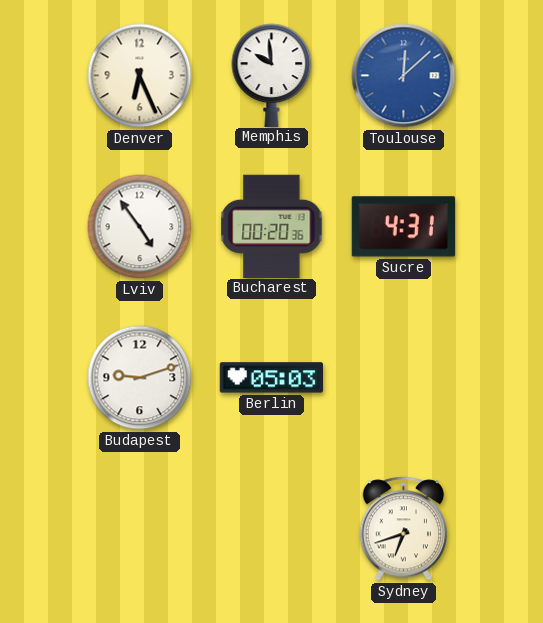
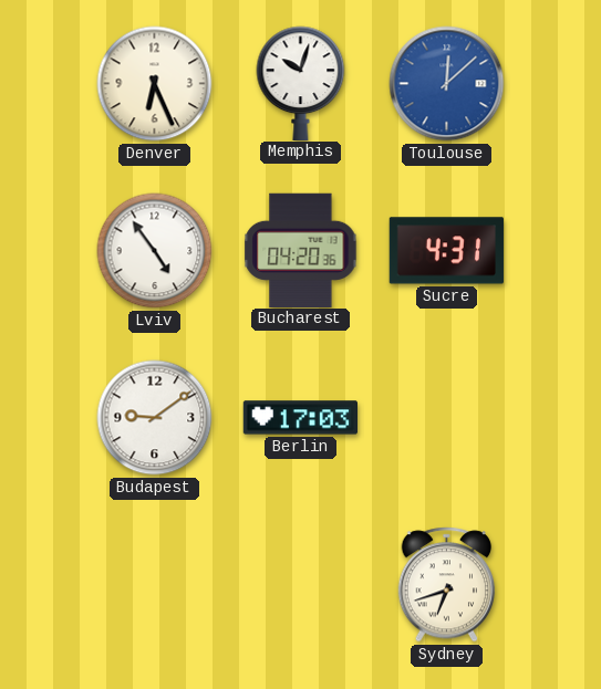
Memphis: 9:59 -> 10:03
Bucharest: 00:20 -> 04:20
Budapest: 9:12 -> 9:09
Berlin: 05:03 -> 17:03
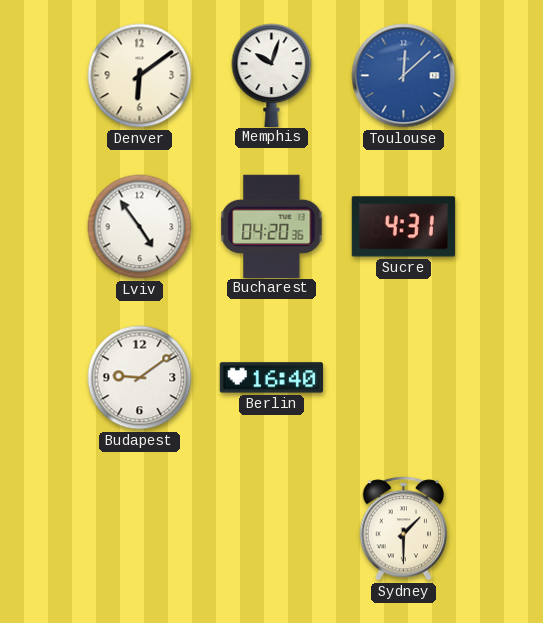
Denver: 6:26 -> 6:09
Berlin: 17:03 -> 16:40
Sydney: 6:42 -> 1:30
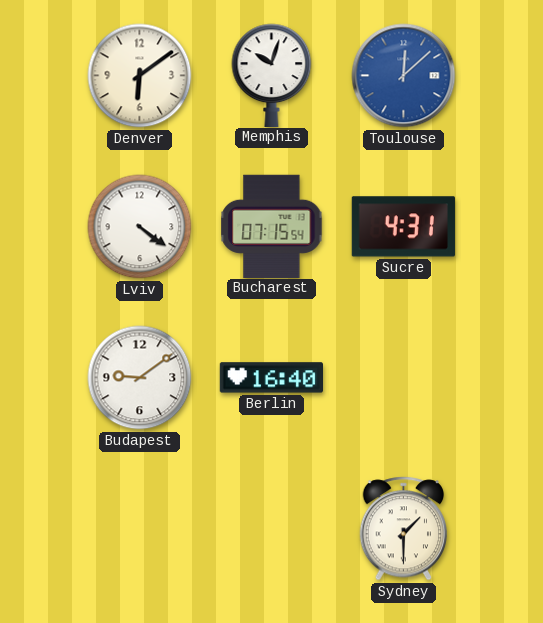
Lviv: 4:54 -> 4:21
Bucharest: 04:20 -> 07:15
